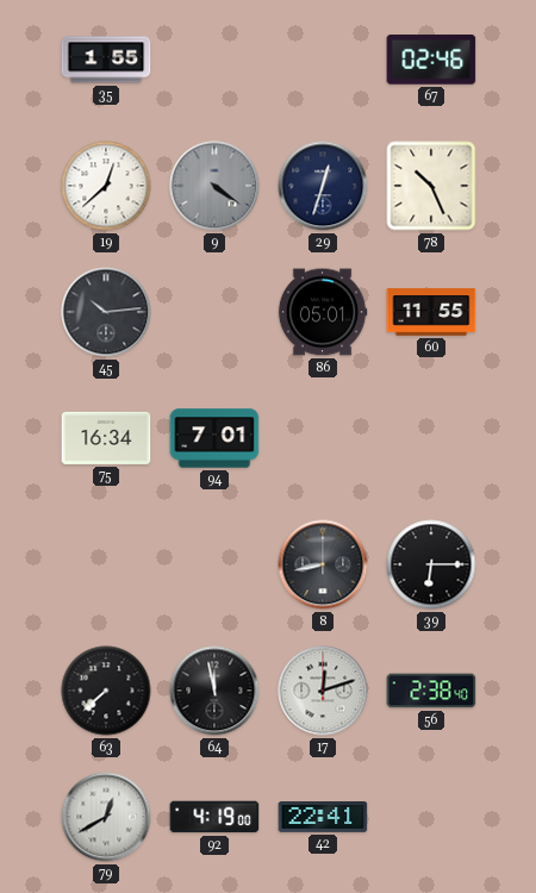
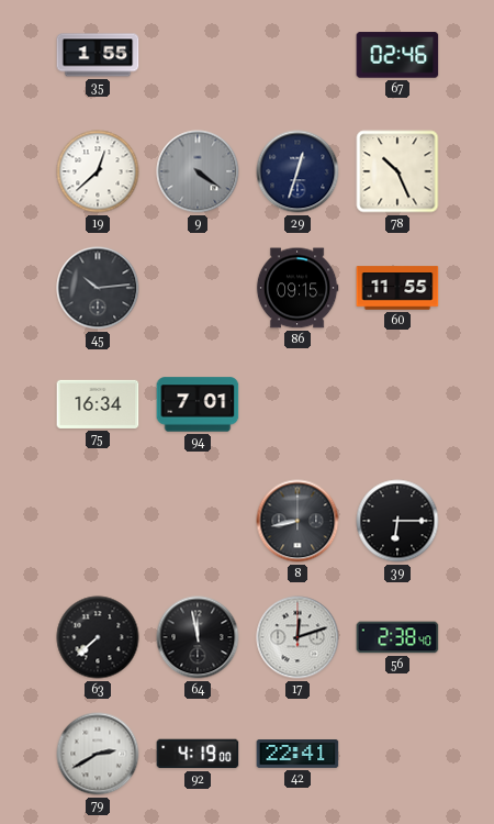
86: 05:01 -> 09:15
79: 12:40 -> 2:40
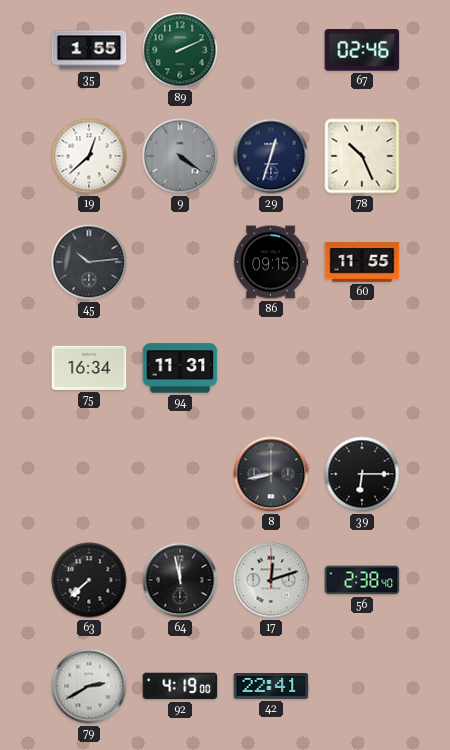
89: none -> 2:11
94: 7:01 -> 11:31
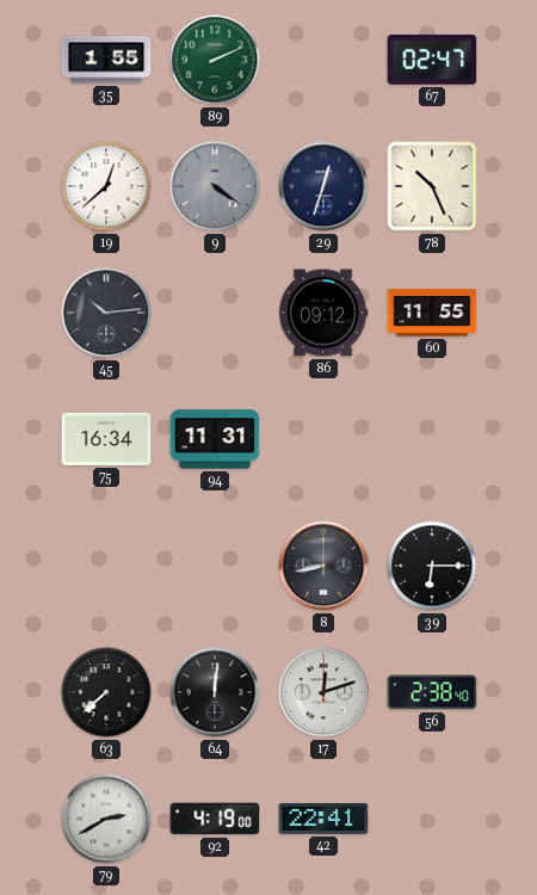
67: 02:46 -> 02:47
86: 09:15 -> 09:12
64: 11:58 -> 12:01
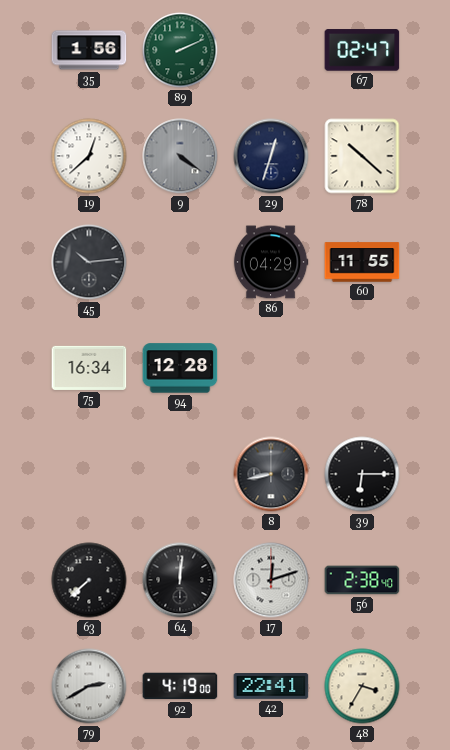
35: 1:55 -> 1:56
78: 10:26 -> 10:22
86: 09:12 -> 04:29
94: 11:31 -> 12:28
48: none -> 3:35
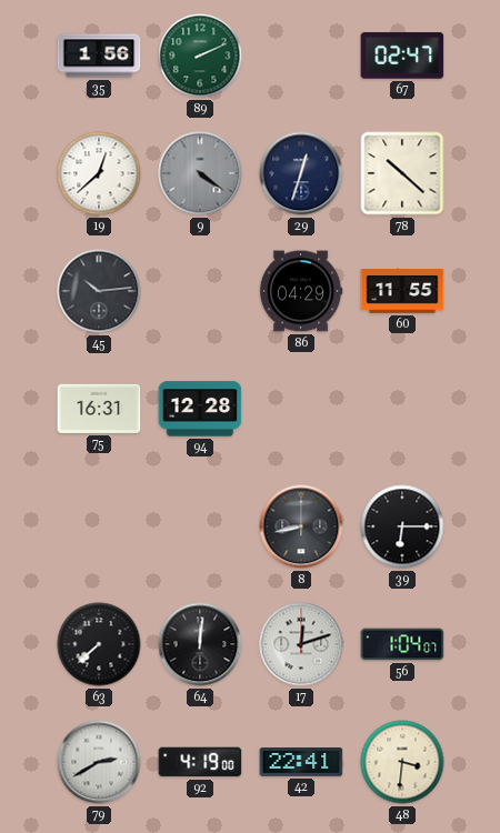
75: 16:34 -> 16:31
56: 2:38 -> 1:04
48: 3:35 -> 3:31
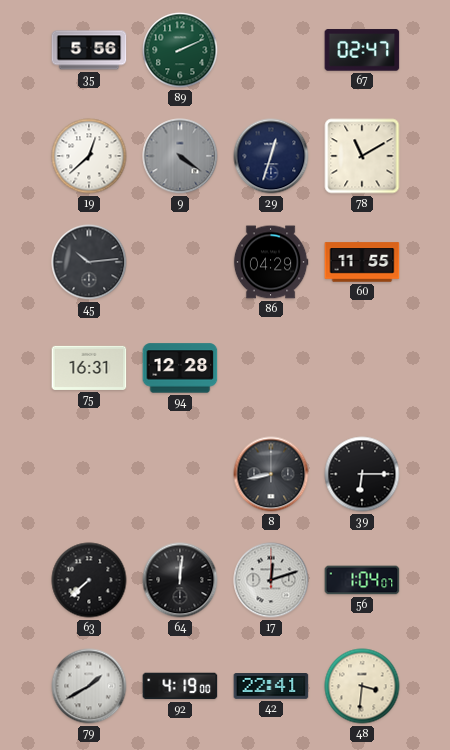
35: 1:56 -> 5:56
78: 10:22 -> 11:10
79: 2:40 -> 1:40
